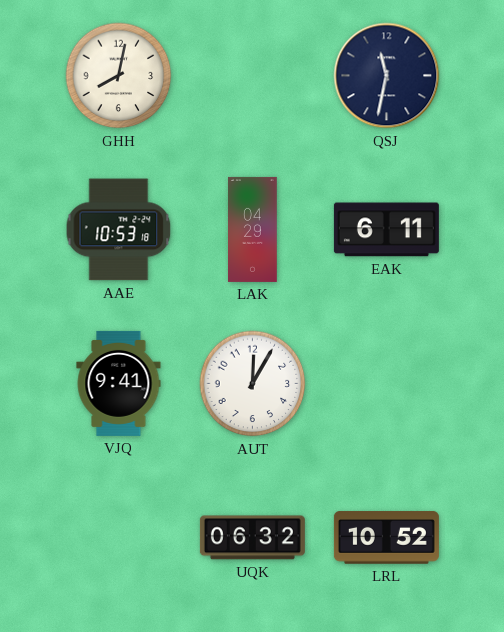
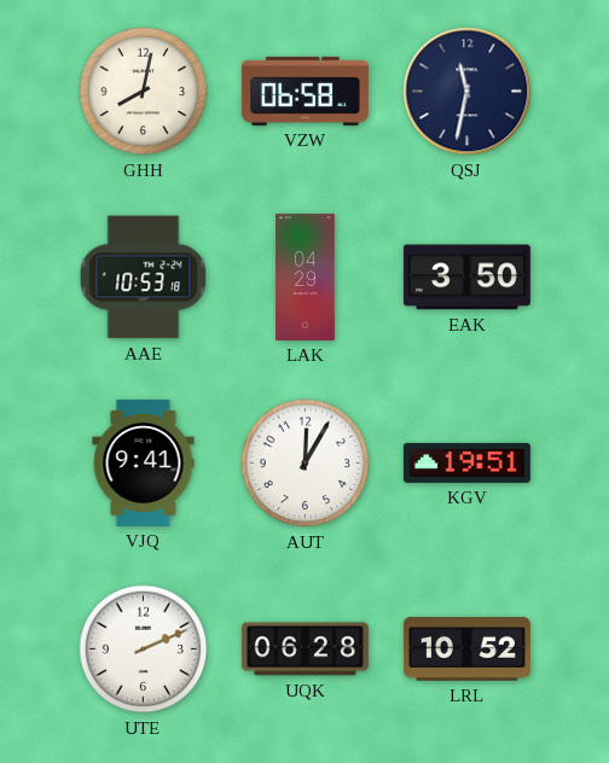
VZW: none -> 06:58
EAK: 6:11 -> 3:50
KGV: none -> 19:51
UTE: none -> 2:11
UQK: 06:32 -> 06:28
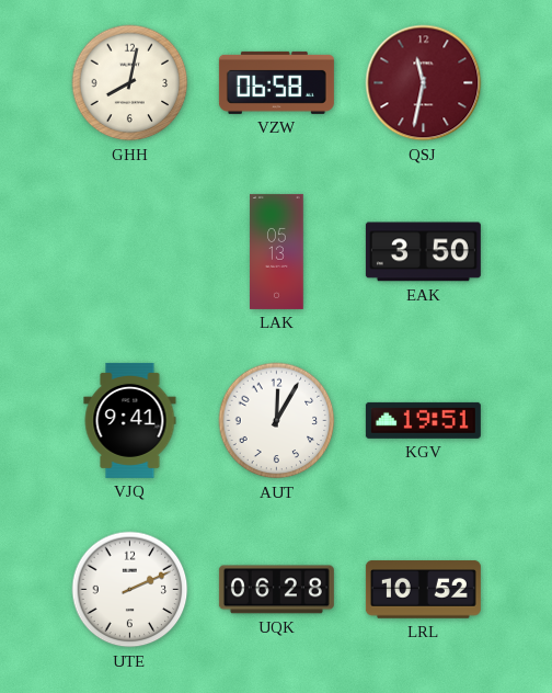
QSJ dial: navy -> burgundy
AAE: 10:53 -> none
LAK: 04:29 -> 05:13
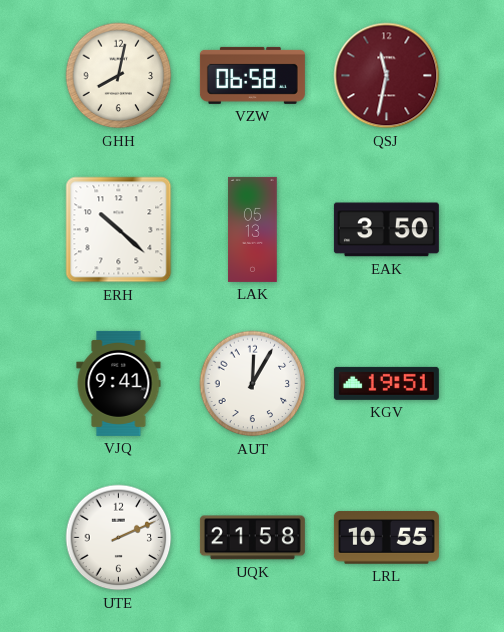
ERH: none -> 10:22
UQK: 06:28 -> 21:58
LRL: 10:52 -> 10:55
